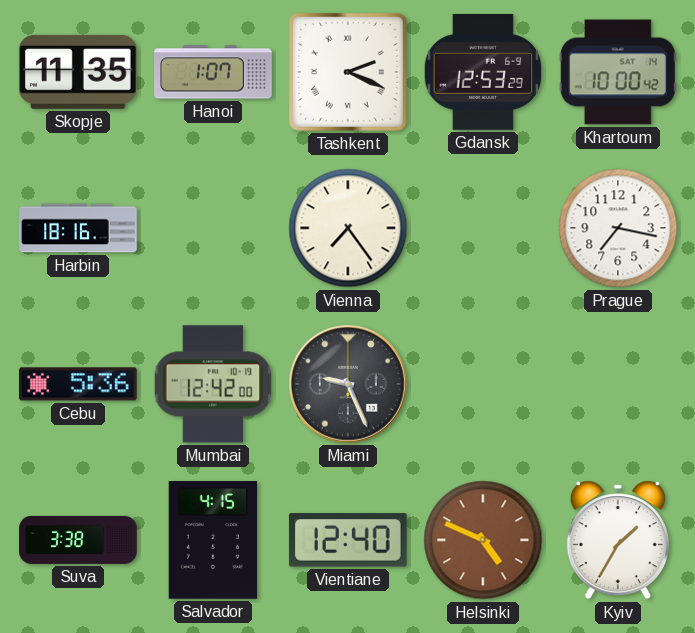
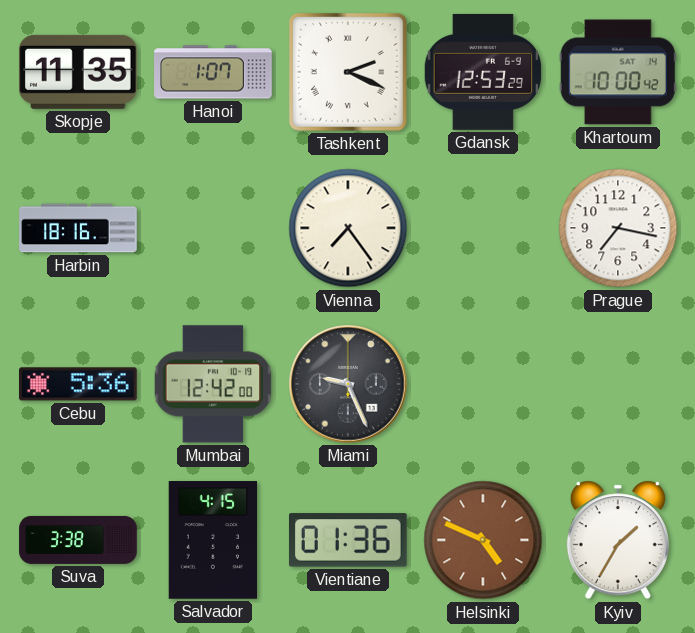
Vientiane: 12:40 -> 01:36
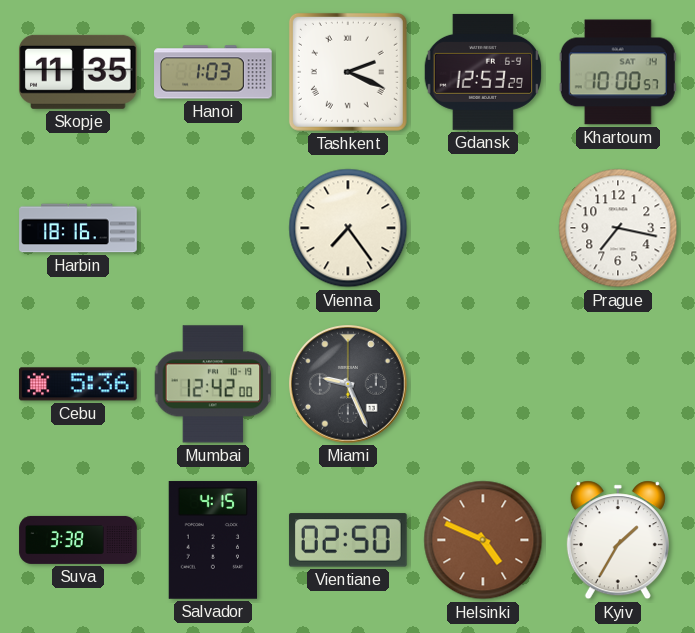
Hanoi: 1:07 -> 1:03
Khartoum: 10:00:42 -> 10:00:57
Vientiane: 01:36 -> 02:50
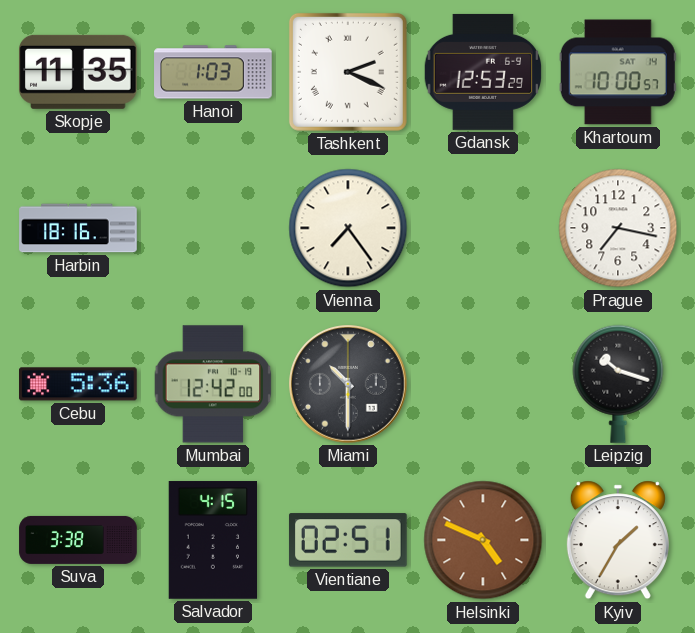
Miami: 9:26 -> 10:30
Leipzig: none -> 10:18
Vientiane: 02:50 -> 02:51
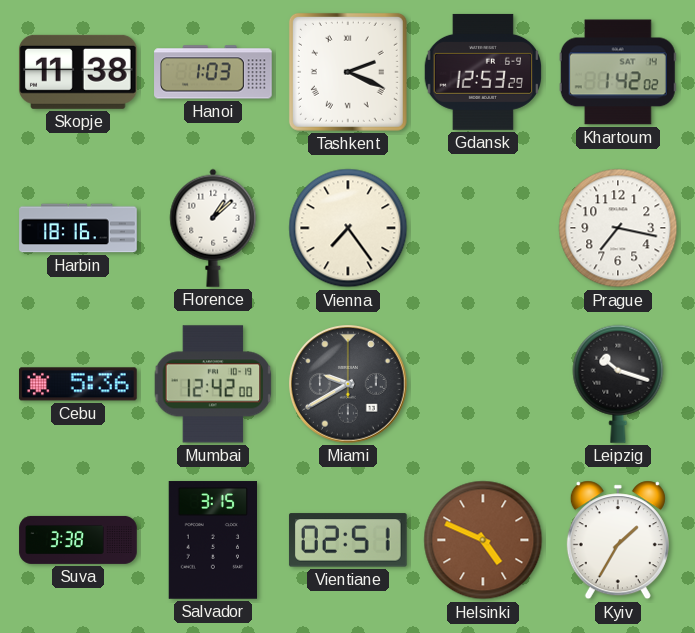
Skopje: 11:35 -> 11:38
Khartoum: 10:00 -> 1:42
Florence: none -> 1:08
Miami: 10:30 -> 9:40
Salvador: 4:15 -> 3:15
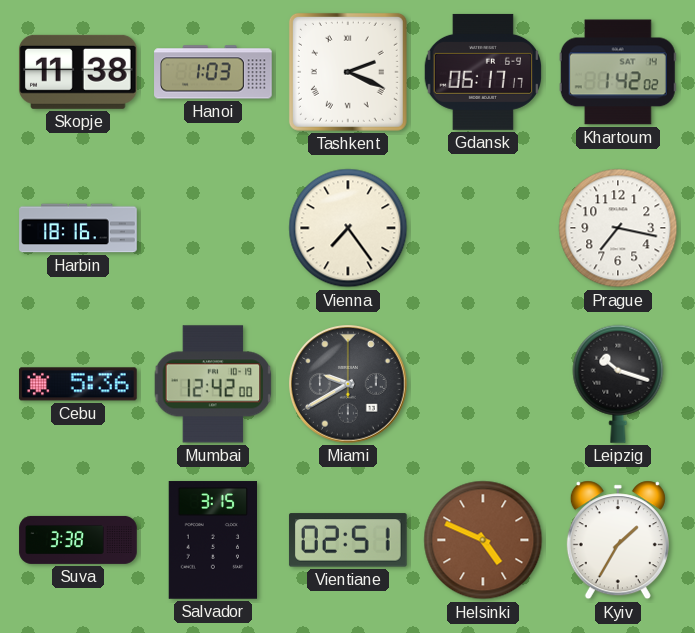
Gdansk: 12:53 -> 06:17
Florence: 1:08 -> none
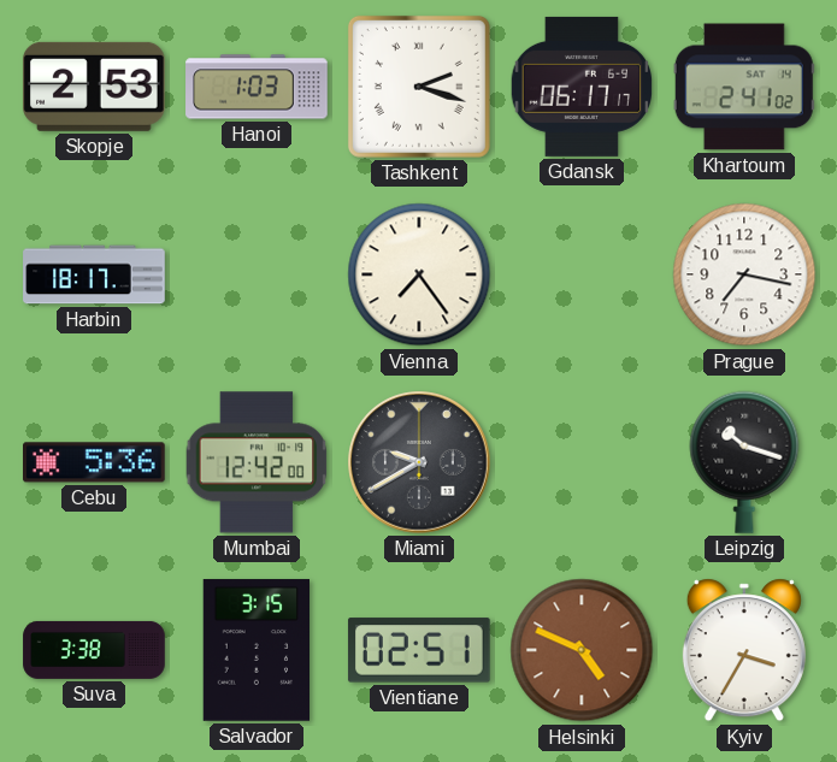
Skopje: 11:38 -> 2:53
Tashkent: 2:19 -> 2:18
Khartoum: 1:42 -> 2:41
Harbin: 18:16 -> 18:17
Kyiv: 1:35 -> 3:35
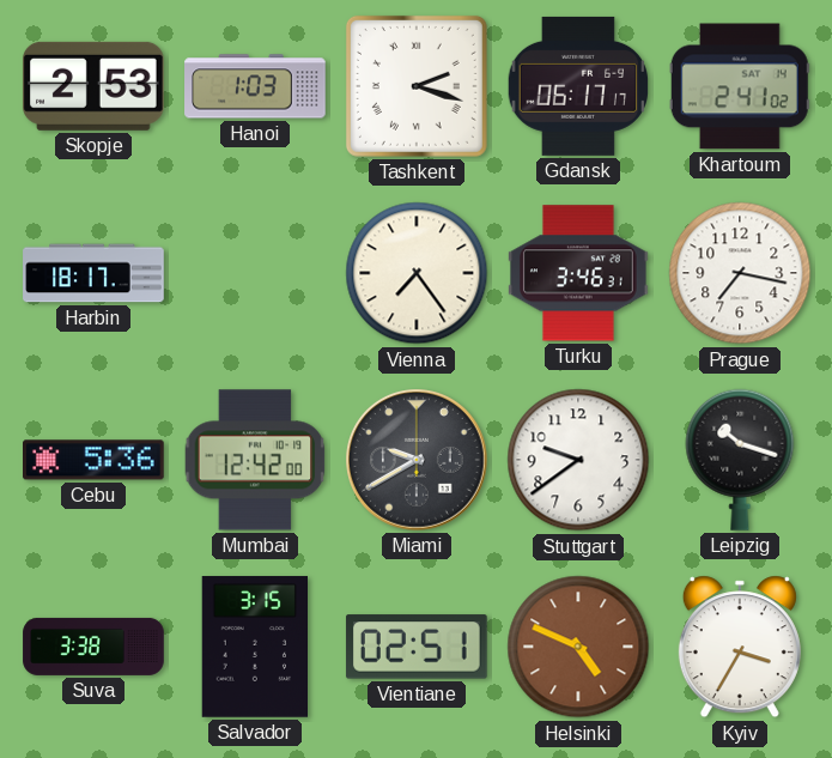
Turku: none -> 3:46
Stuttgart: none -> 9:39
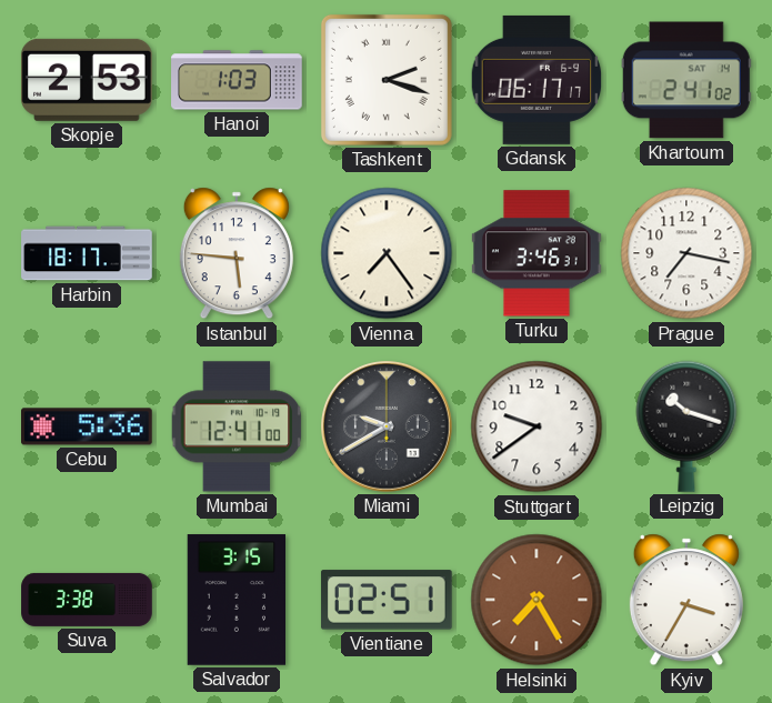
Istanbul: none -> 5:46
Mumbai: 12:42 -> 12:41
Helsinki: 4:49 -> 7:25
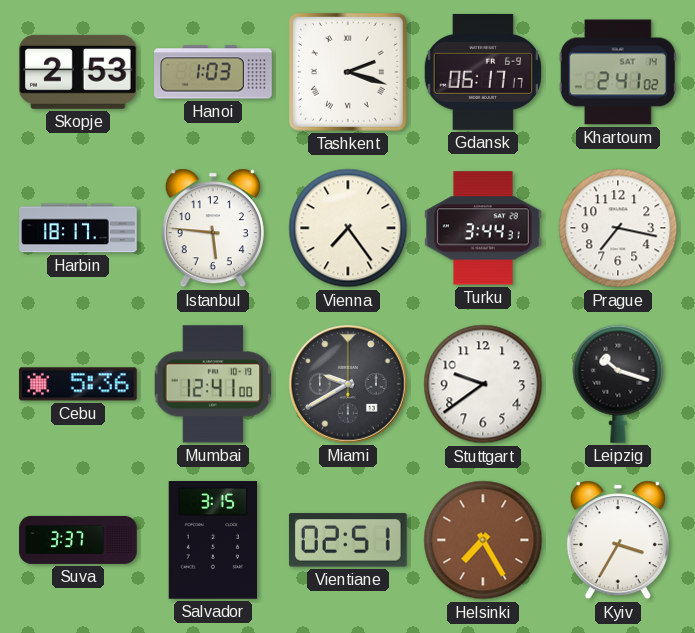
Turku: 3:46 -> 3:44
Suva: 3:38 -> 3:37
